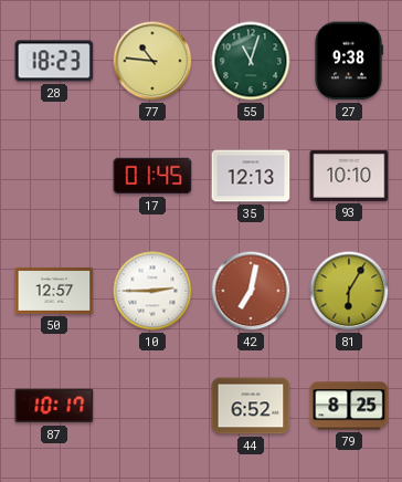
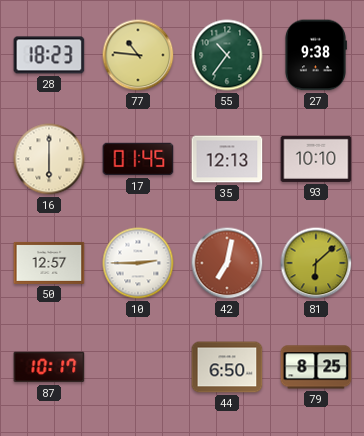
55: 11:03 -> 10:36
16: none -> 6:00
81: 6:05 -> 6:08
44: 6:52 -> 6:50
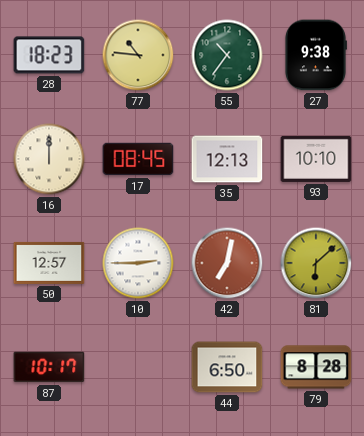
16: 6:00 -> 12:00
17: 01:45 -> 08:45
79: 8:25 -> 8:28
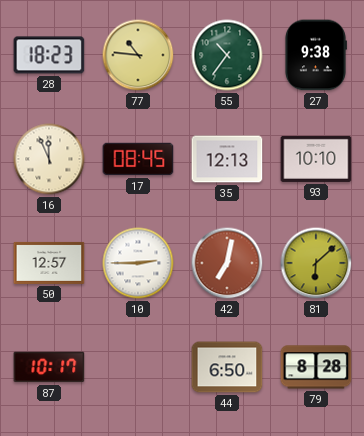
16: 12:00 -> 11:56
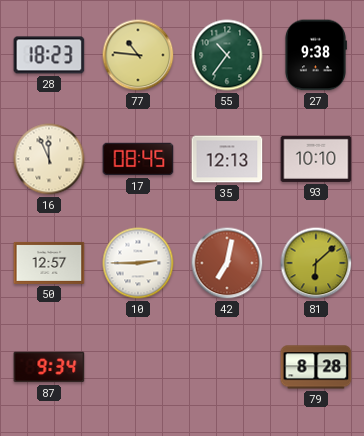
87: 10:17 -> 9:34
44: 6:50 -> none
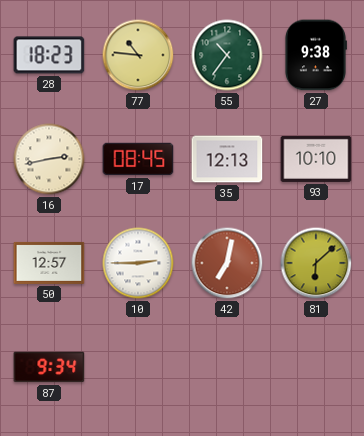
16: 11:56 -> 2:43
79: 8:28 -> none
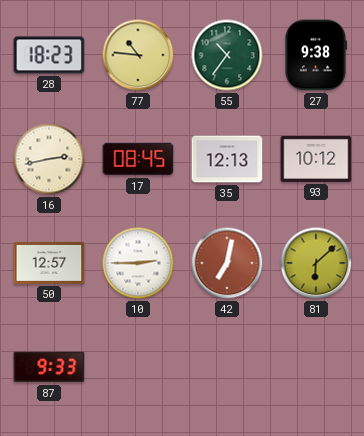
93: 10:10 -> 10:12
87: 9:34 -> 9:33
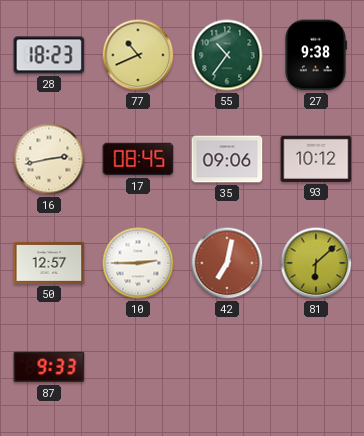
77: 10:46 -> 10:41
35: 12:13 -> 09:06
